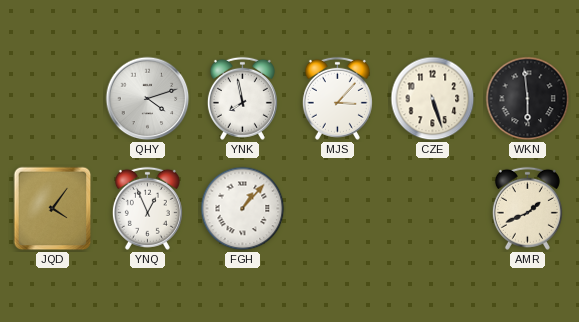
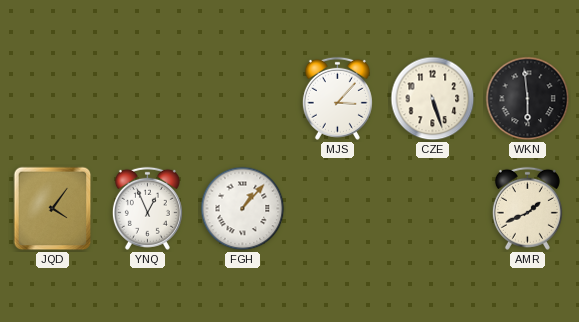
QHY: 4:12 -> none
YNK: 7:58 -> none
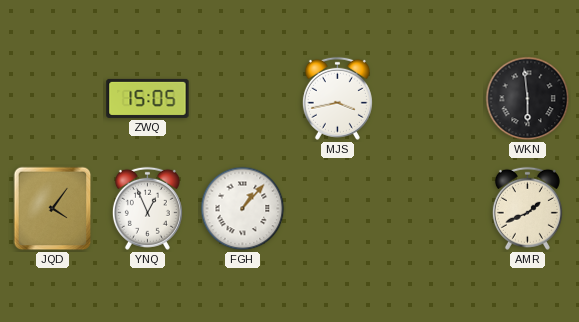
ZWQ: none -> 15:05
MJS: 3:07 -> 3:43
CZE: 5:27 -> none
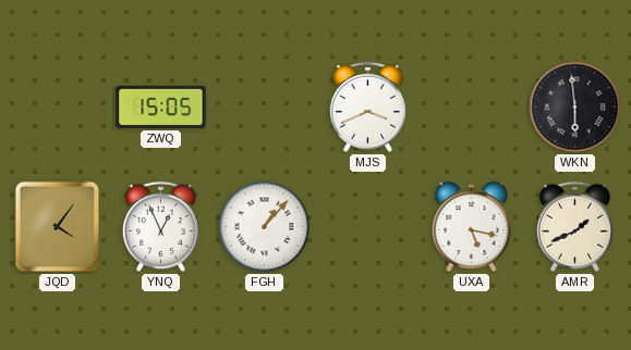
MJS: 3:43 -> 3:41
UXA: none -> 5:17
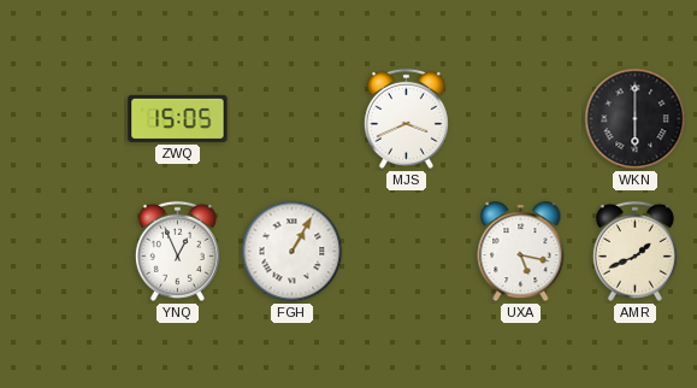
WKN: 5:59 -> 6:00
JQD: 4:06 -> none
FGH: 1:07 -> 1:05
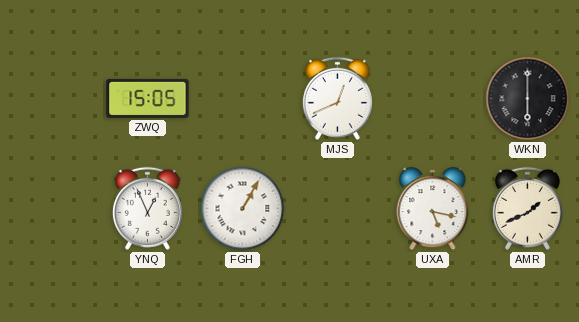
MJS: 3:41 -> 12:41
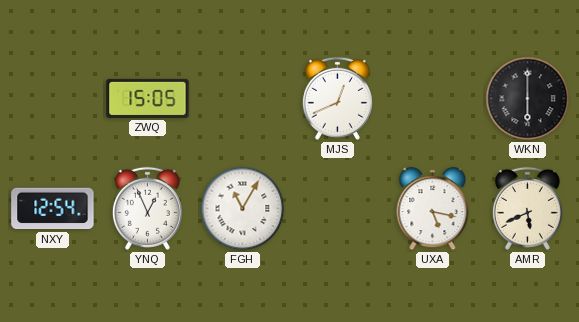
NXY: none -> 12:54
FGH: 1:05 -> 11:05
AMR: 1:41 -> 5:41
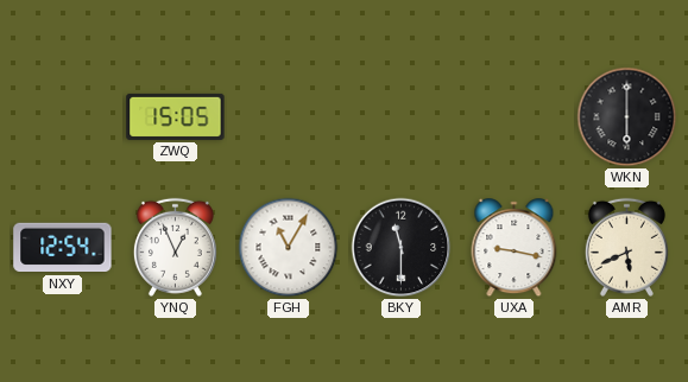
MJS: 12:41 -> none
BKY: none -> 11:30
UXA: 5:17 -> 9:17
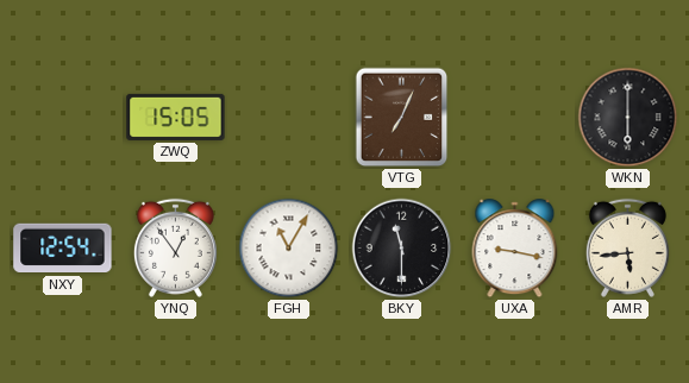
VTG: none -> 7:04
YNQ: 12:56 -> 12:54
AMR: 5:41 -> 5:44
